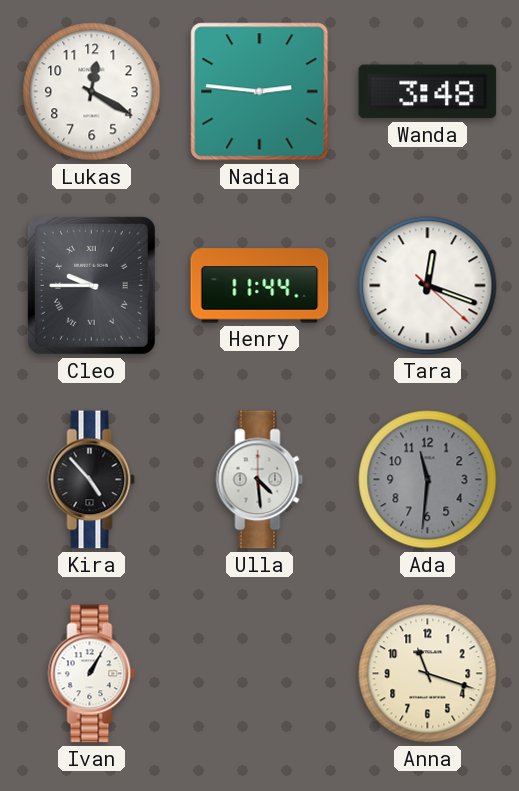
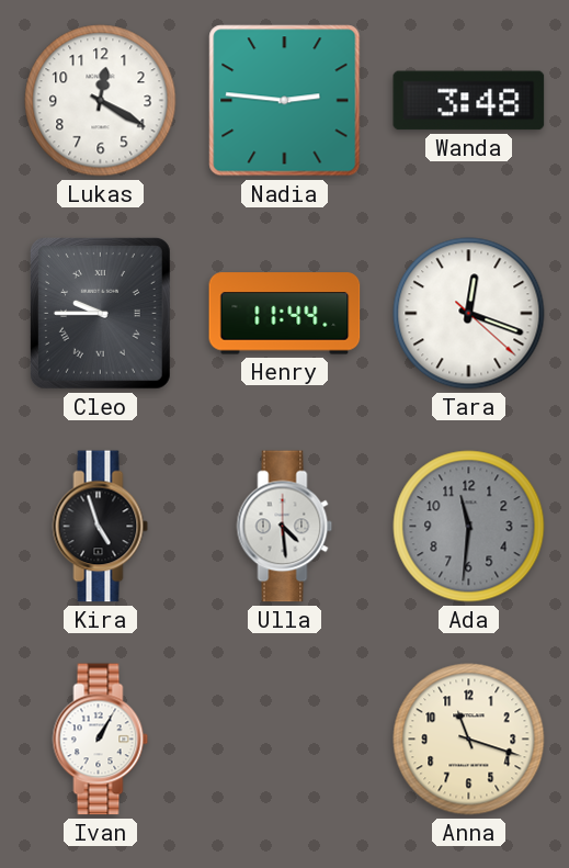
Kira: 4:53 -> 4:57
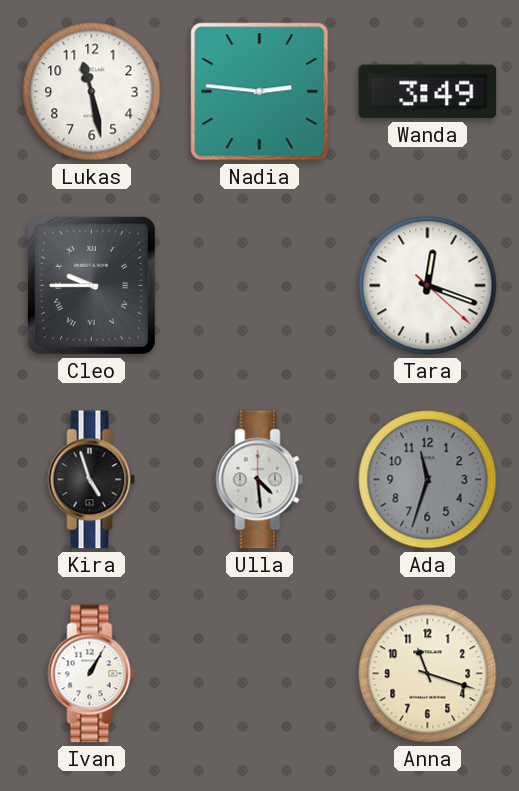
Lukas: 12:20 -> 11:28
Wanda: 3:48 -> 3:49
Henry: 11:44 -> none
Ada: 11:31 -> 11:33
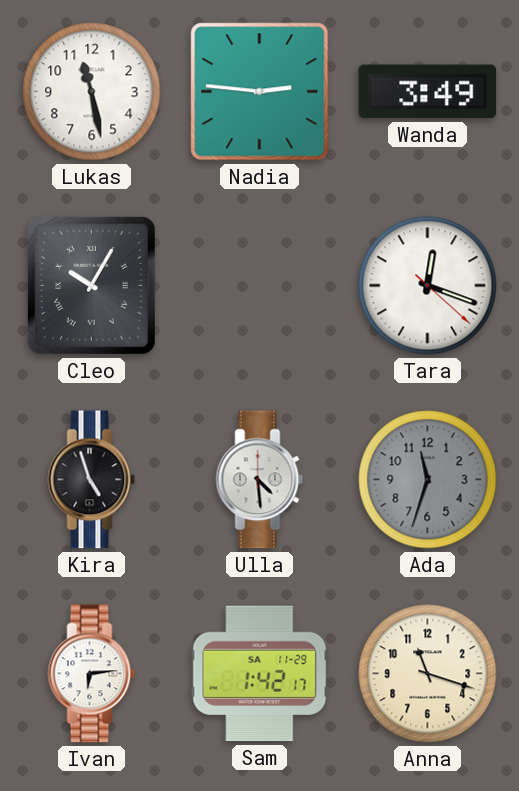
Cleo: 9:45 -> 10:05
Ivan: 1:05 -> 6:14
Sam: none -> 1:42
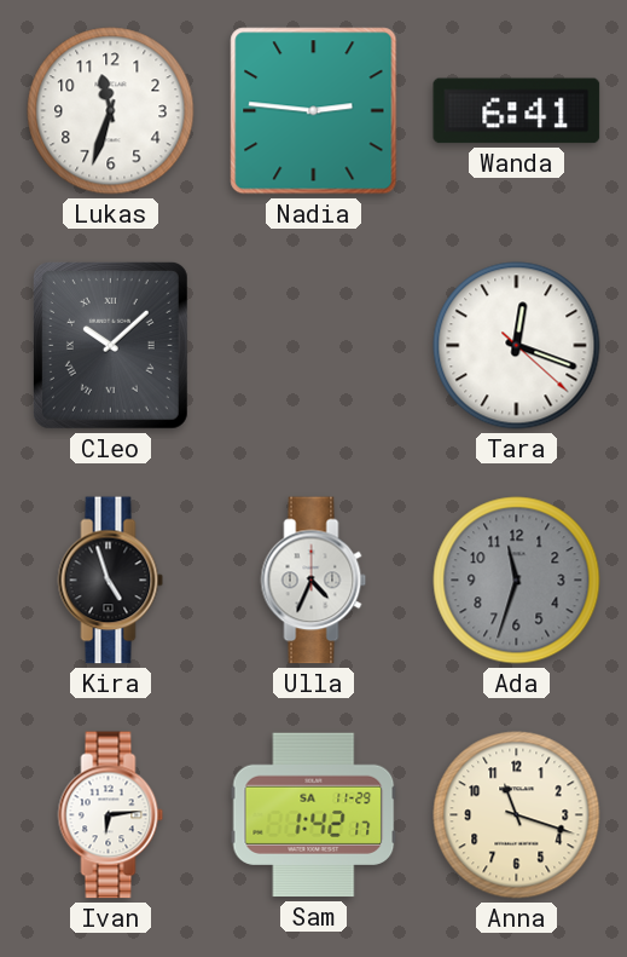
Lukas: 11:28 -> 11:33
Wanda: 3:49 -> 6:41
Cleo: 10:05 -> 10:08
Ulla: 4:29 -> 4:34
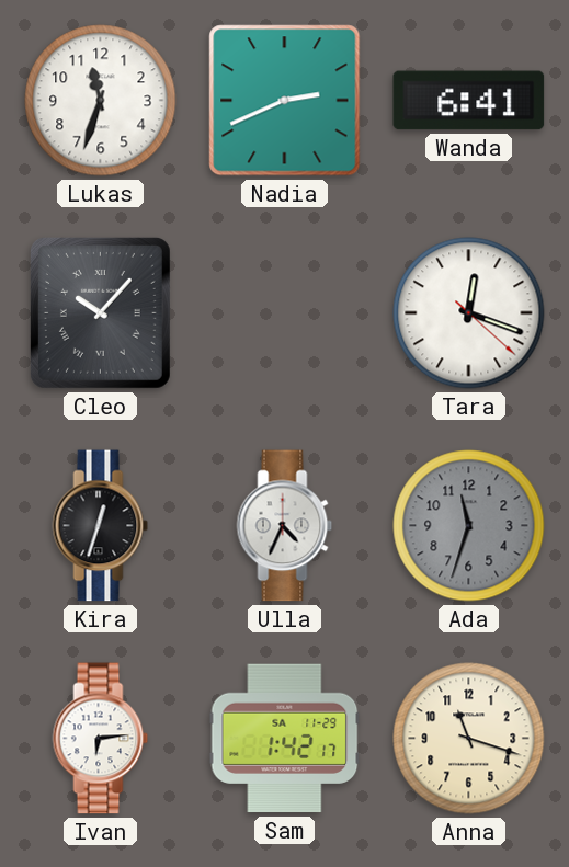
Nadia: 2:46 -> 2:41
Cleo: 10:08 -> 10:07
Kira: 4:57 -> 12:33
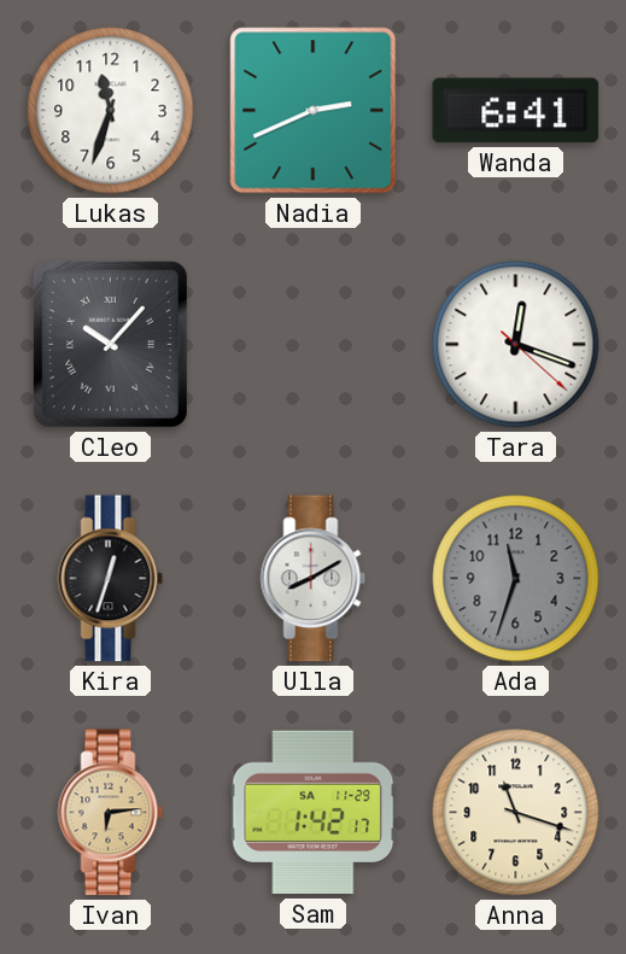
Ulla: 4:34 -> 8:10
Ivan dial: white -> champagne
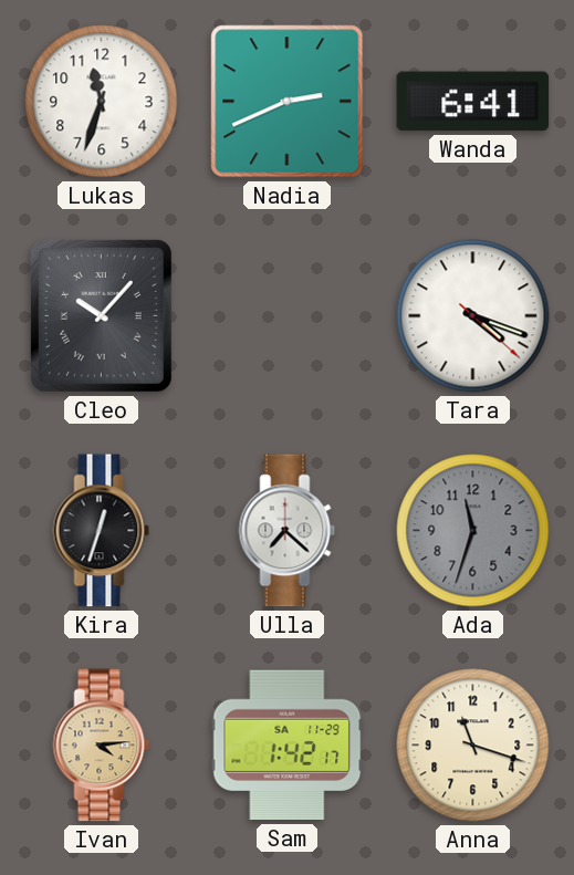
Tara: 12:18 -> 4:18
Ulla: 8:10 -> 7:22
Ivan: 6:14 -> 4:14
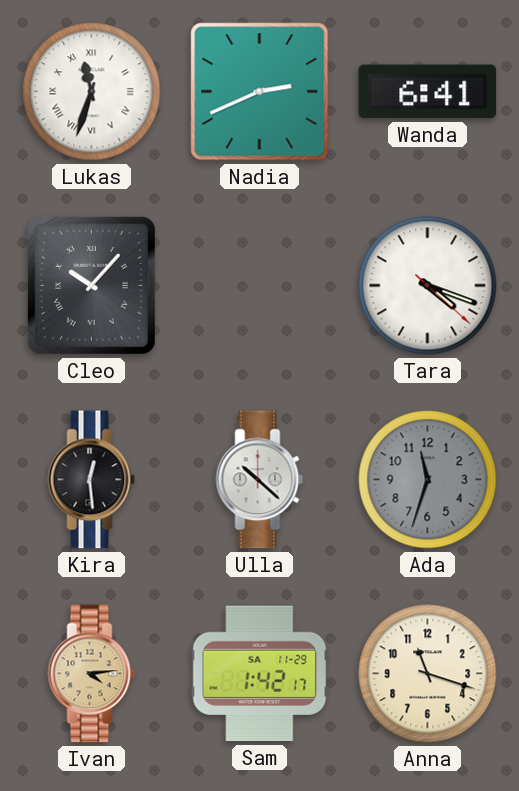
Lukas numerals: Arabic -> Roman
Kira: 12:33 -> 12:29
Ulla: 7:22 -> 10:22
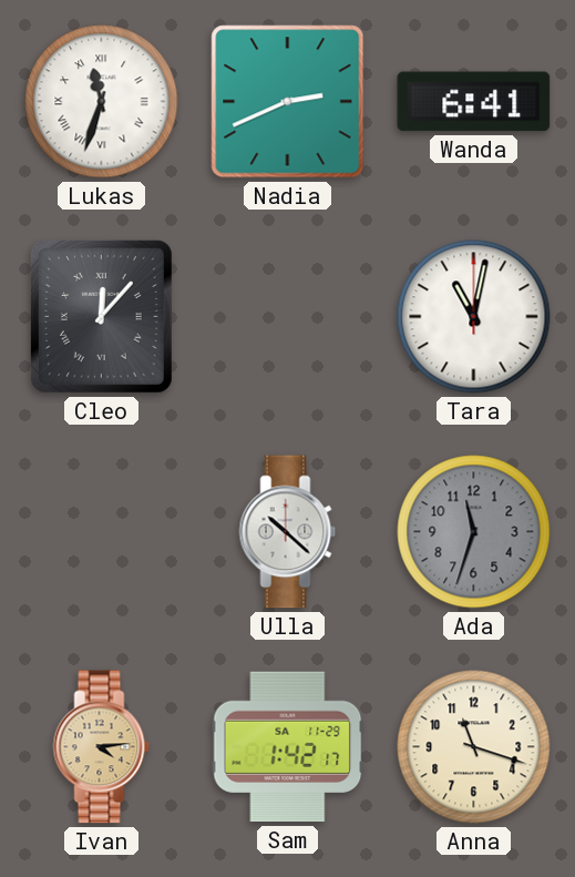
Cleo: 10:07 -> 12:07
Tara: 4:18 -> 11:02
Kira: 12:29 -> none
